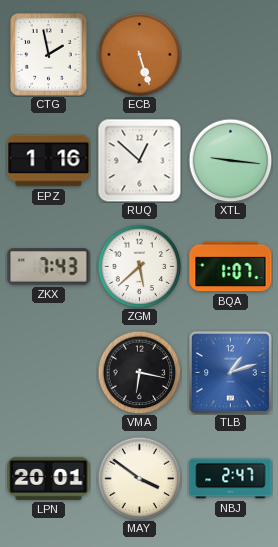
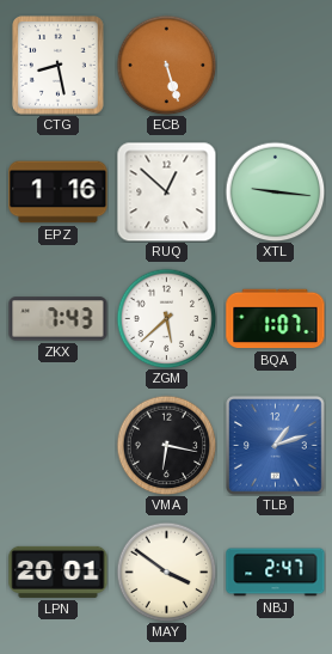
CTG: 1:58 -> 8:28
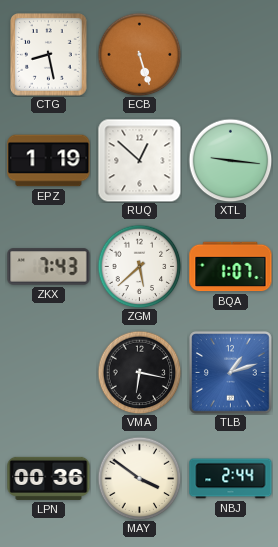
EPZ: 1:16 -> 1:19
LPN: 20:01 -> 00:36
NBJ: 2:47 -> 2:44
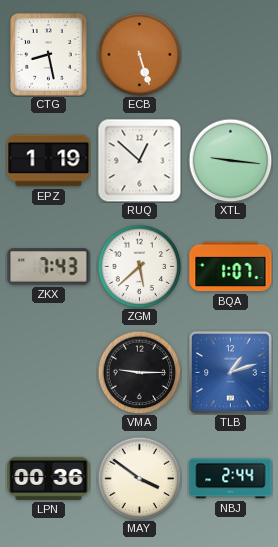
VMA: 6:17 -> 9:15
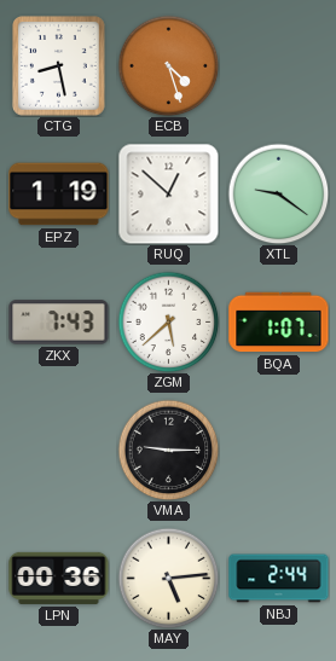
ECB: 5:27 -> 4:27
XTL: 9:16 -> 9:21
TLB: 1:12 -> none
MAY: 3:51 -> 5:14
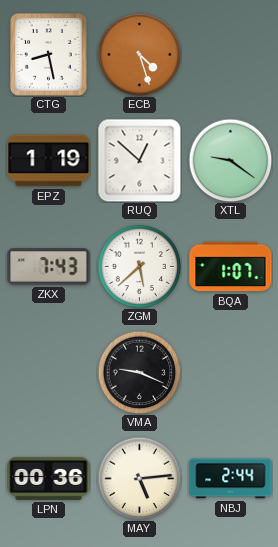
VMA: 9:15 -> 9:19
